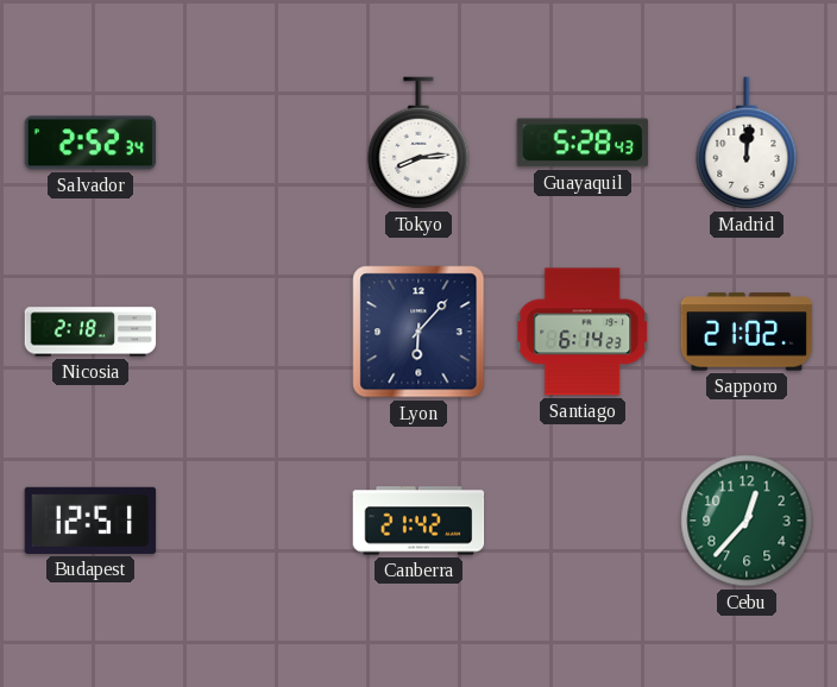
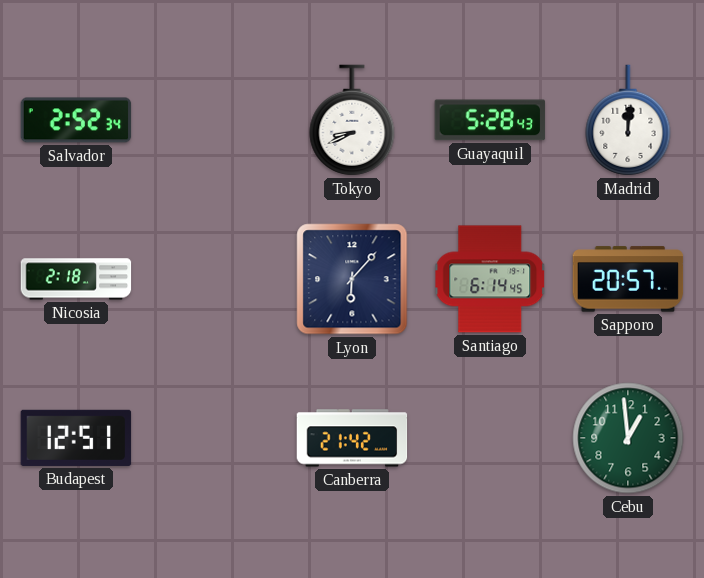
Tokyo: 8:14 -> 8:41
Santiago: 6:14:23 -> 6:14:45
Sapporo: 21:02 -> 20:57
Cebu: 12:37 -> 12:59
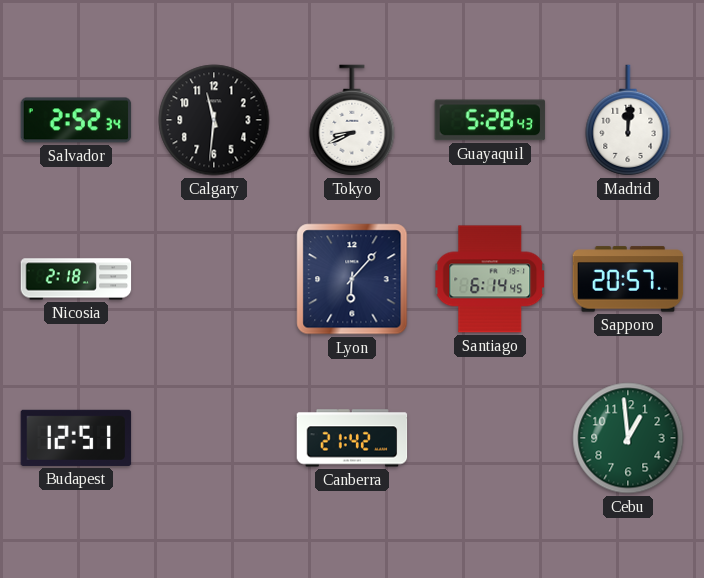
Calgary: none -> 11:31
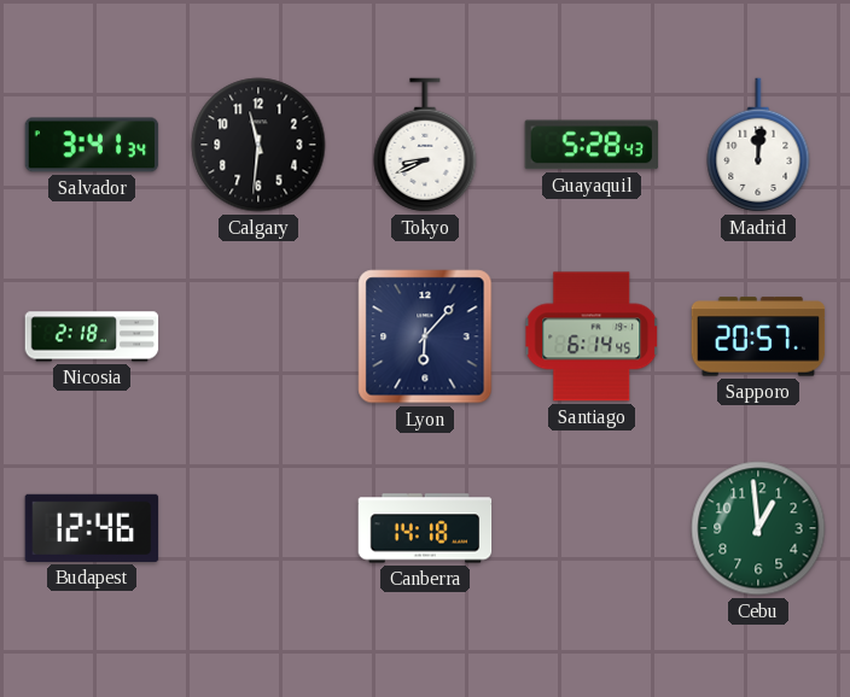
Salvador: 2:52 -> 3:41
Budapest: 12:51 -> 12:46
Canberra: 21:42 -> 14:18
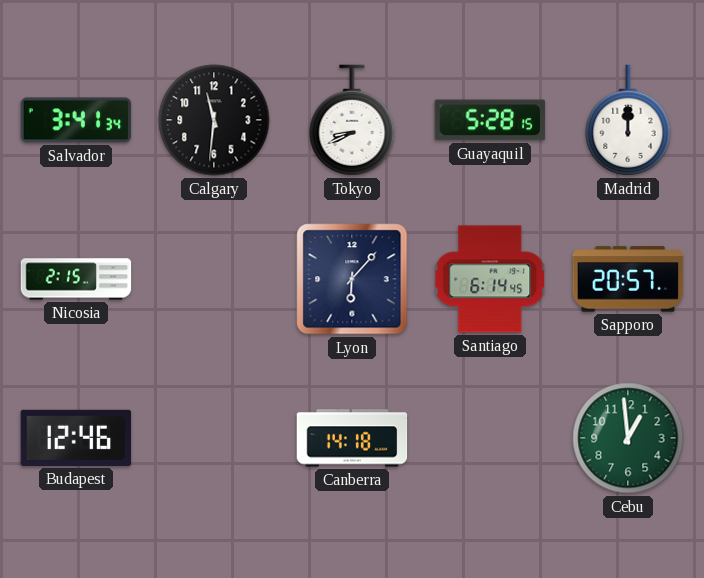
Guayaquil: 5:28:43 -> 5:28:15
Madrid: 12:01 -> 12:00
Nicosia: 2:18 -> 2:15
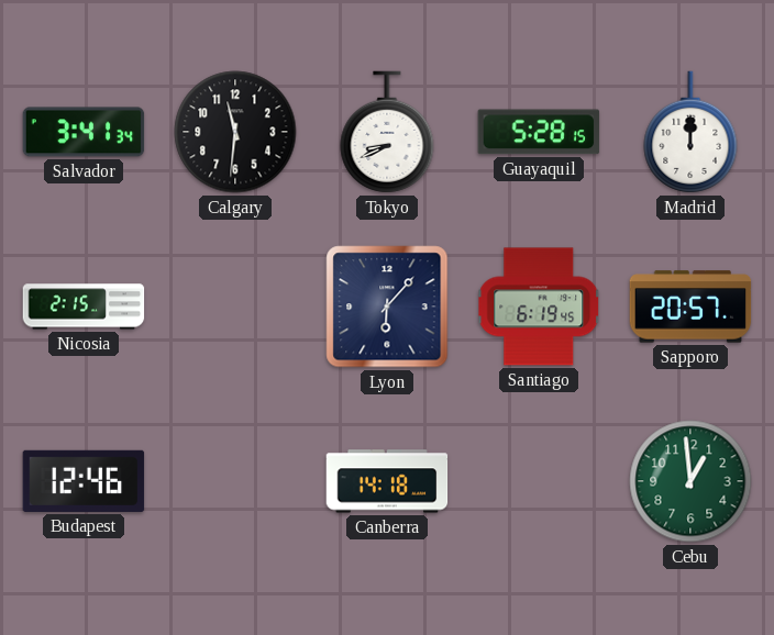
Santiago: 6:14 -> 6:19
